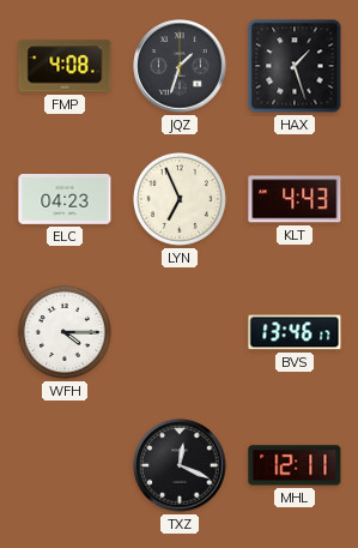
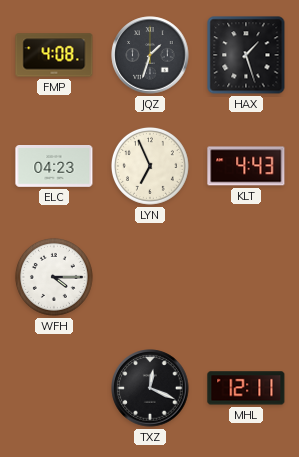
BVS: 13:46 -> none
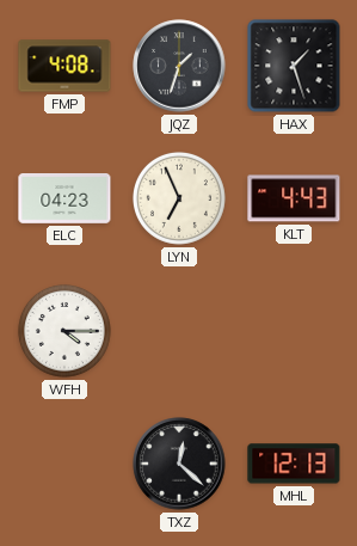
TXZ: 12:19 -> 12:22
MHL: 12:11 -> 12:13
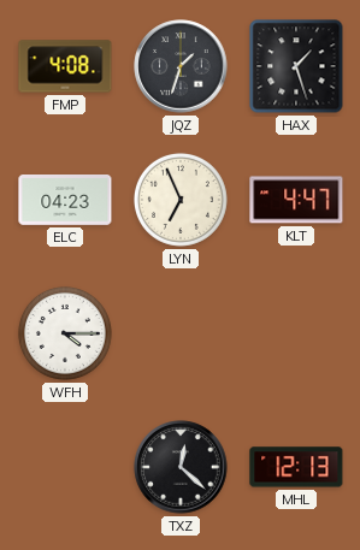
KLT: 4:43 -> 4:47
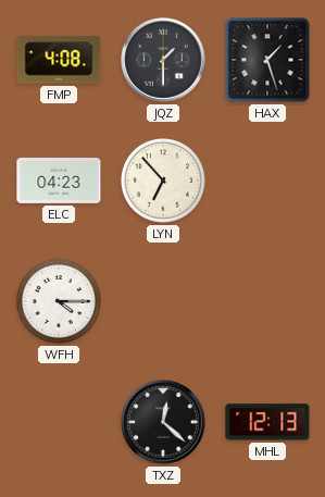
JQZ: 1:33 -> 1:30
LYN: 6:56 -> 6:53
KLT: 4:47 -> none
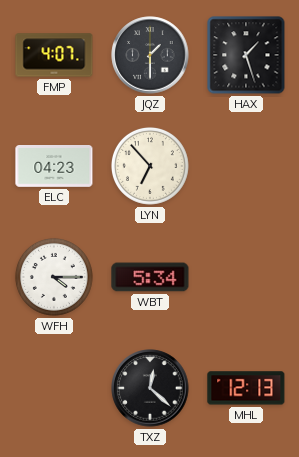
FMP: 4:08 -> 4:07
WBT: none -> 5:34
